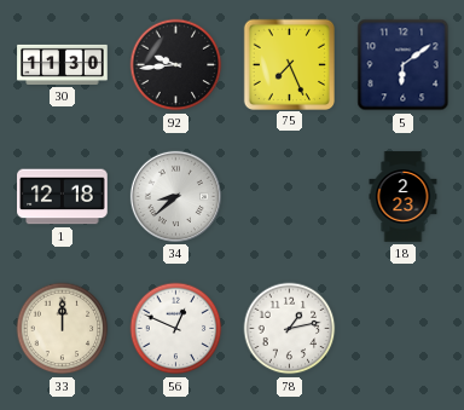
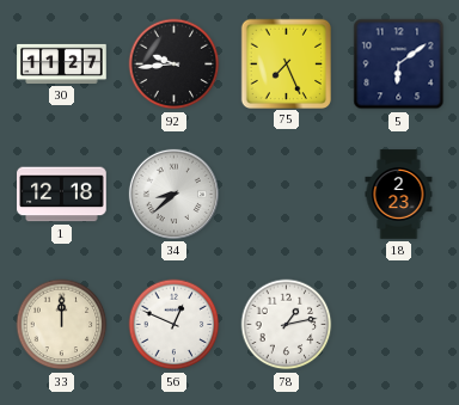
30: 11:30 -> 11:27
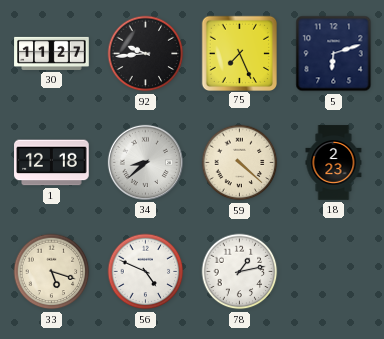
5: 6:09 -> 6:12
59: none -> 4:22
33: 12:00 -> 5:18
56: 12:49 -> 4:49
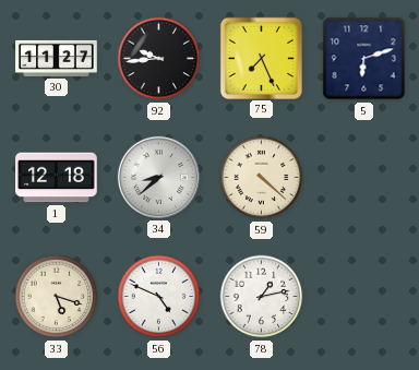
18: 2:23 -> none
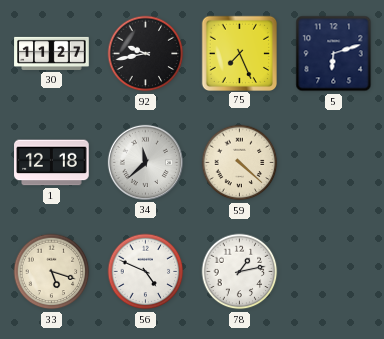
92: 9:44 -> 9:43
34: 8:38 -> 11:38
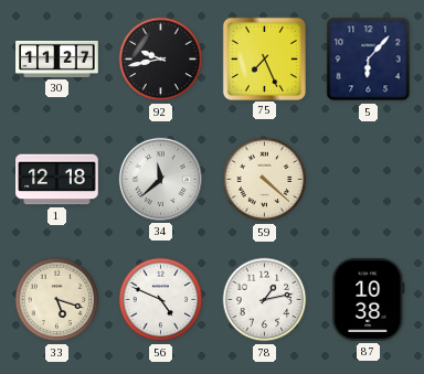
5: 6:12 -> 6:07
87: none -> 10:38
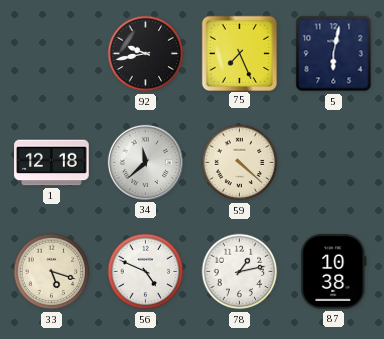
30: 11:27 -> none
5: 6:07 -> 6:02
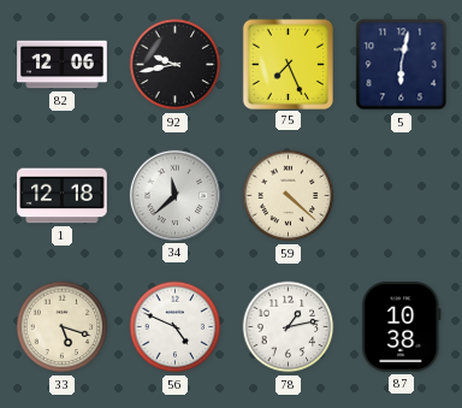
82: none -> 12:06
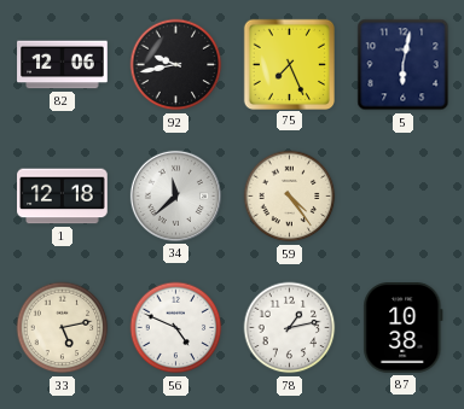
59: 4:22 -> 4:24
33: 5:18 -> 5:13
